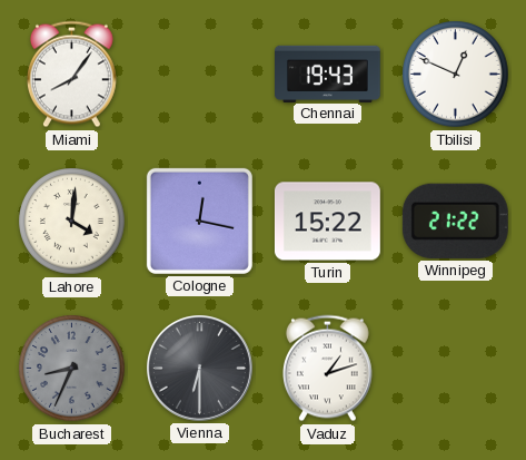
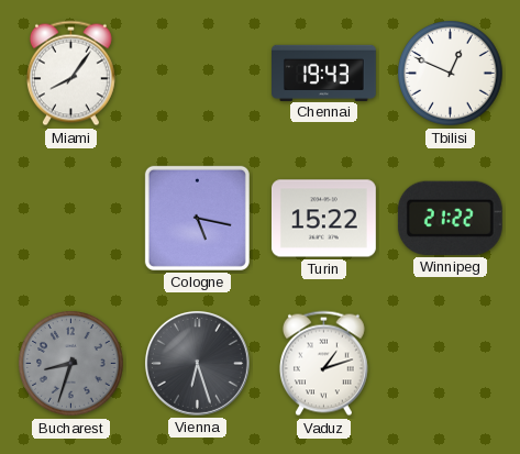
Lahore: 4:01 -> none
Cologne: 12:17 -> 5:17
Bucharest: 8:34 -> 8:33
Vienna: 6:30 -> 6:27
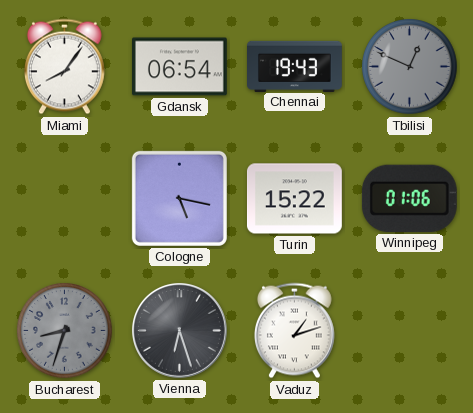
Gdansk: none -> 06:54
Tbilisi dial: white -> grey
Winnipeg: 21:22 -> 01:06
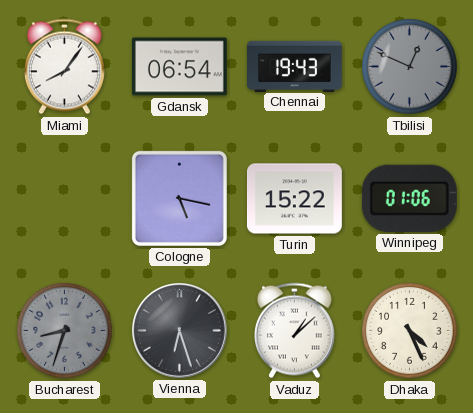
Vaduz: 1:12 -> 1:08
Dhaka: none -> 4:26
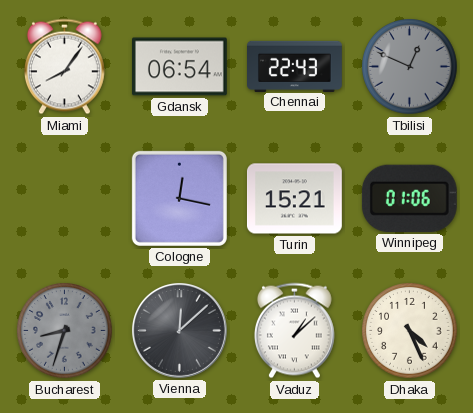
Chennai: 19:43 -> 22:43
Cologne: 5:17 -> 12:17
Turin: 15:22 -> 15:21
Vienna: 6:27 -> 12:08
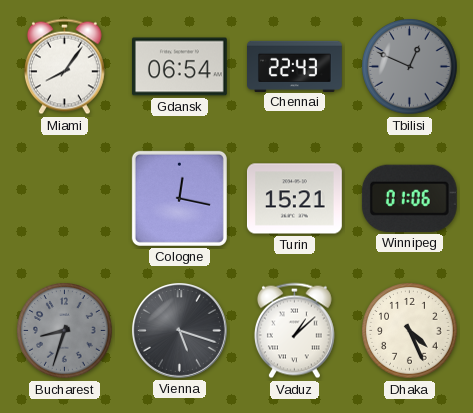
Vienna: 12:08 -> 5:18
